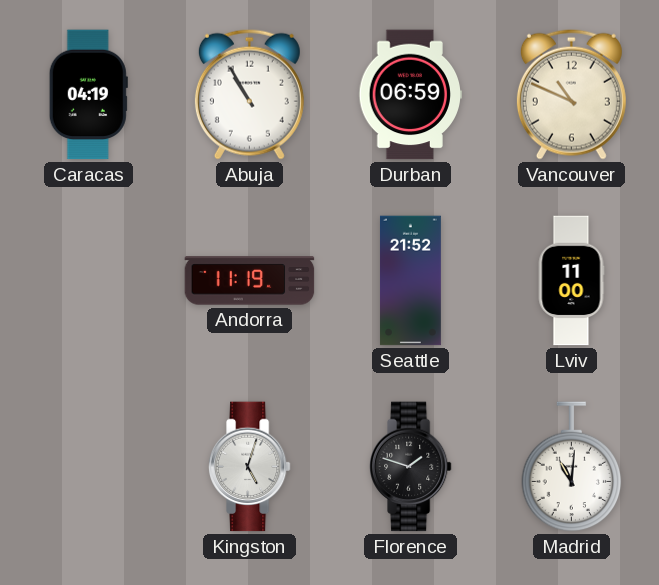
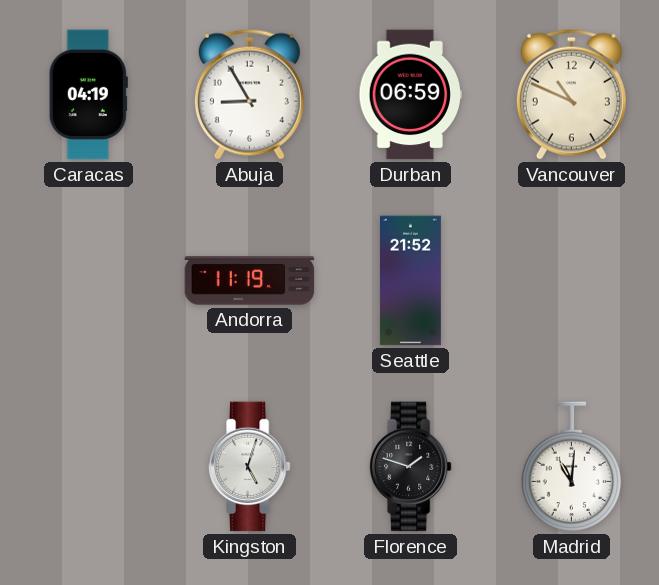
Abuja: 10:55 -> 8:55
Lviv: 11:00 -> none
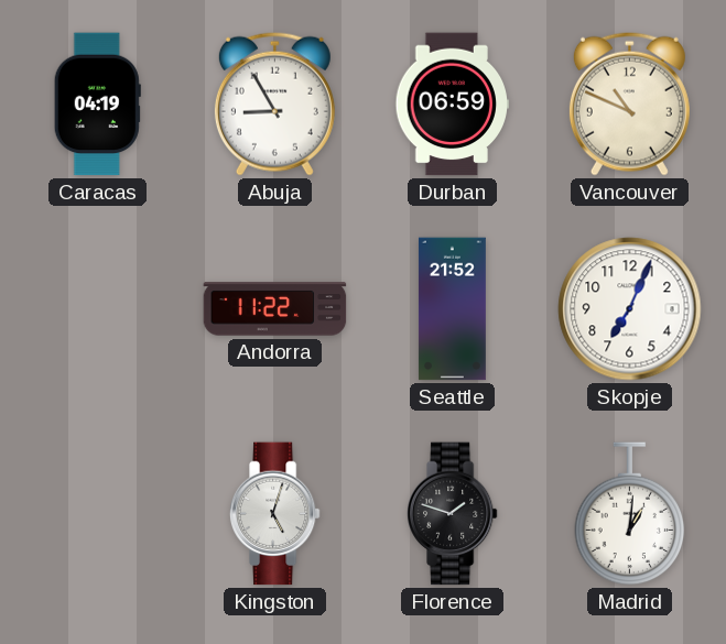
Andorra: 11:19 -> 11:22
Skopje: none -> 7:04
Madrid: 11:01 -> 1:01
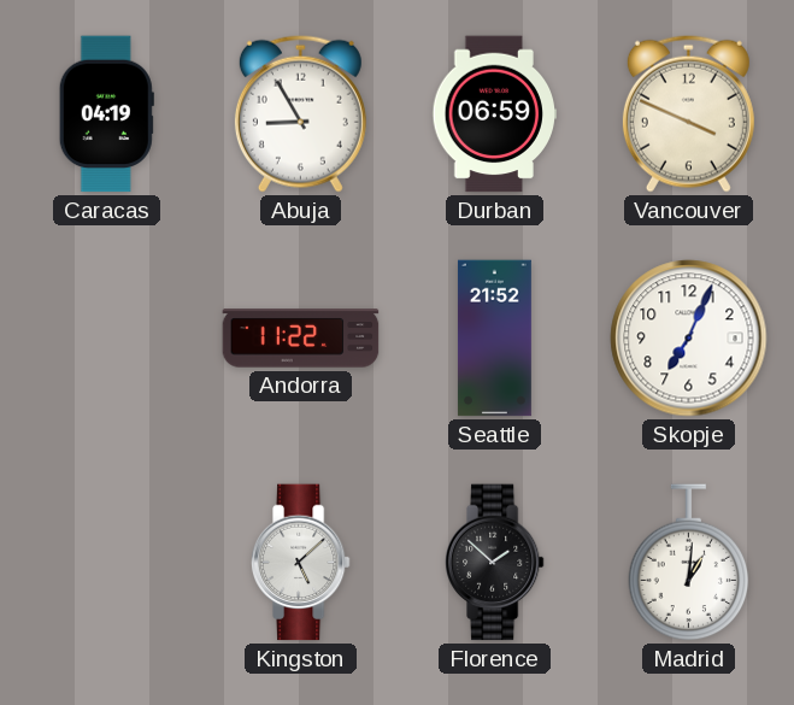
Vancouver: 10:49 -> 3:49
Kingston: 5:03 -> 5:08
Florence: 1:48 -> 1:52
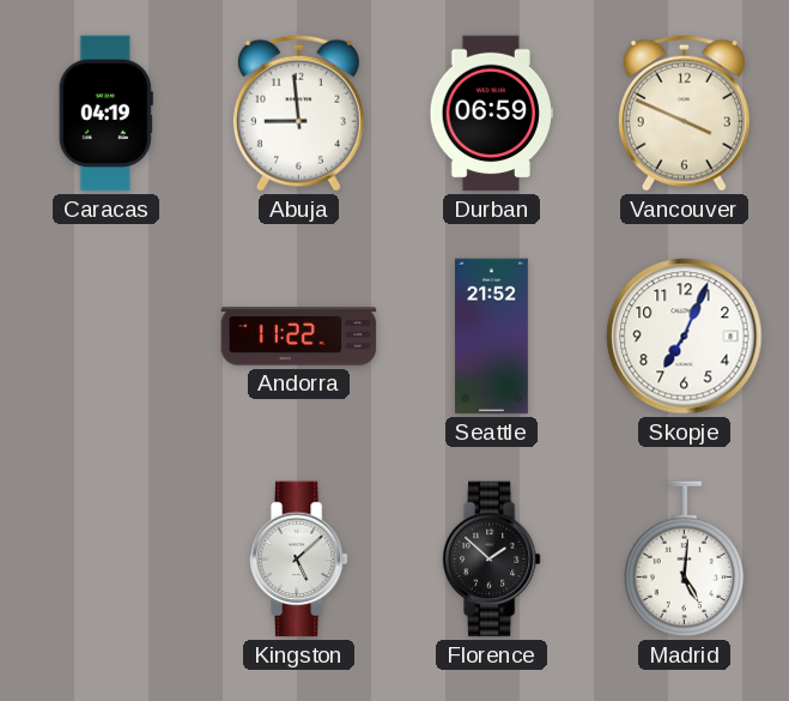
Abuja: 8:55 -> 8:59
Madrid: 1:01 -> 5:01
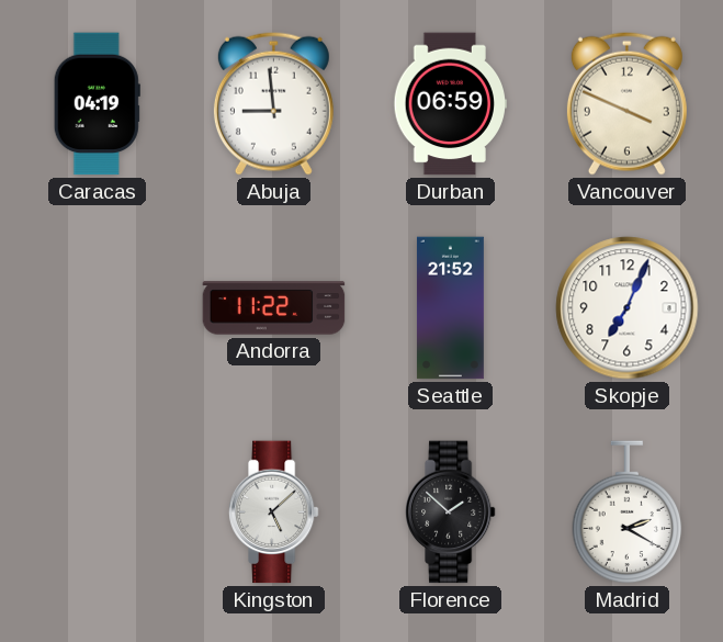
Madrid: 5:01 -> 2:20
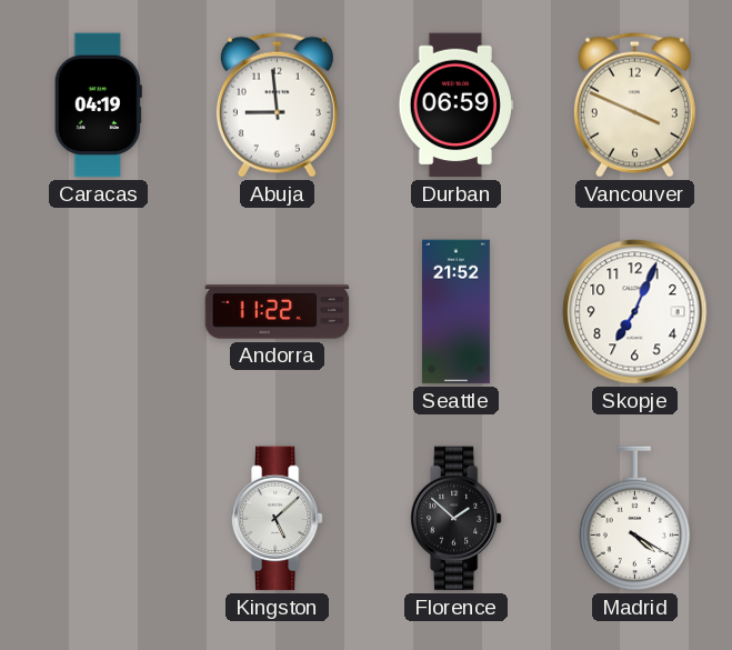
Madrid: 2:20 -> 4:20
